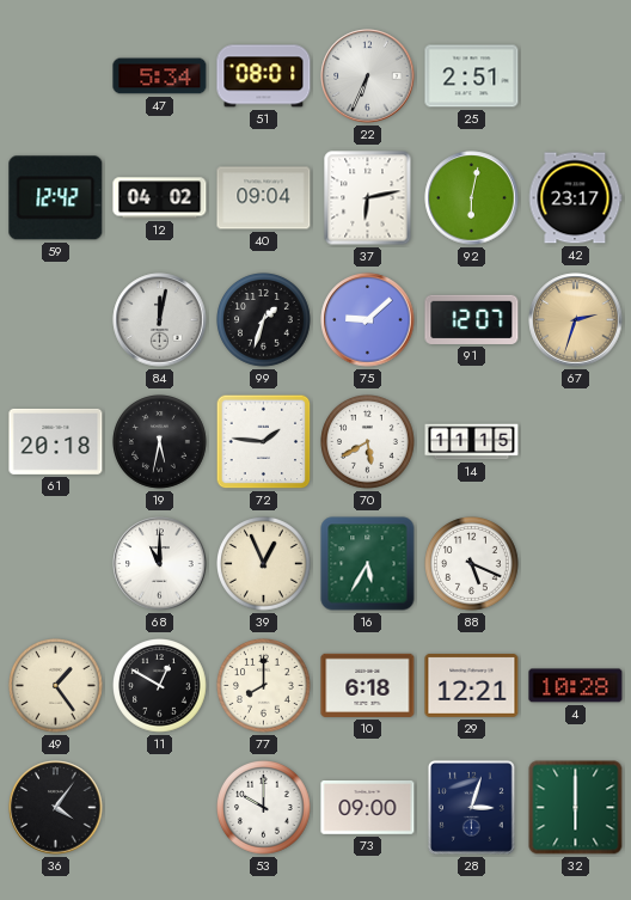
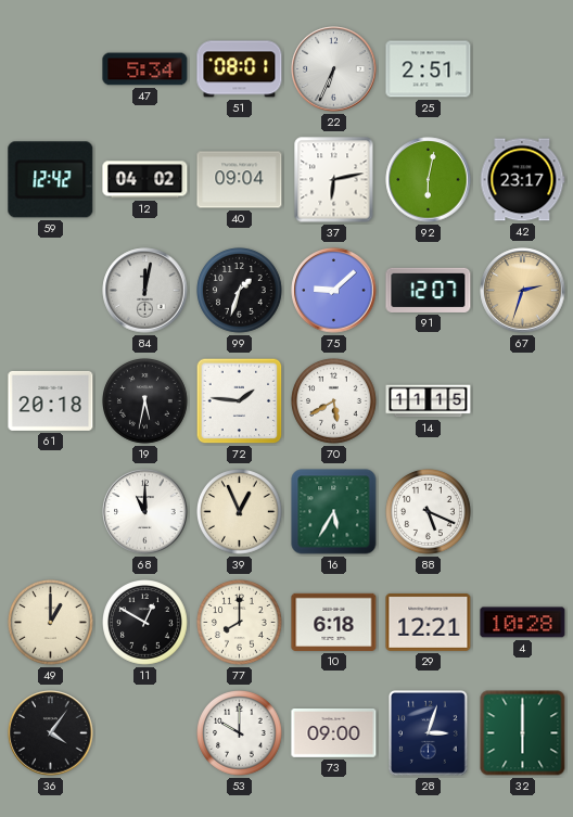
49: 1:24 -> 1:00
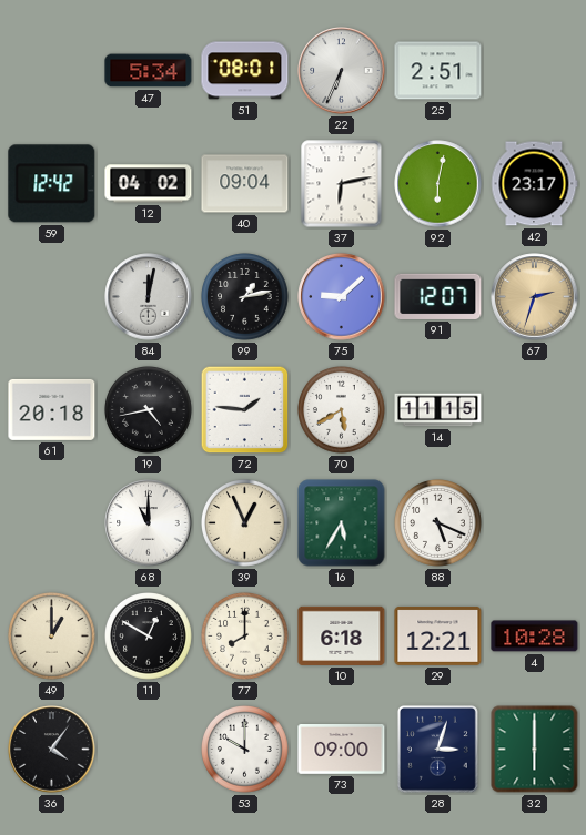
99: 1:33 -> 1:13
19: 5:32 -> 4:43
